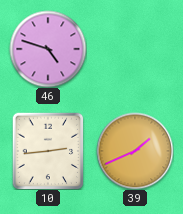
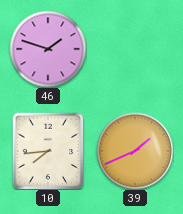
46: 4:48 -> 1:48
10: 2:44 -> 7:44
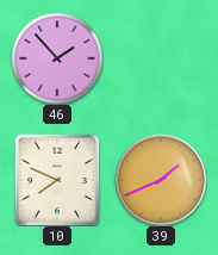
46: 1:48 -> 1:53
10: 7:44 -> 7:49
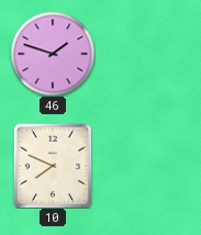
46: 1:53 -> 1:48
39: 1:41 -> none
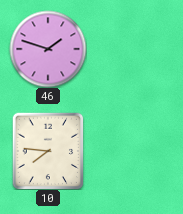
10: 7:49 -> 7:46
